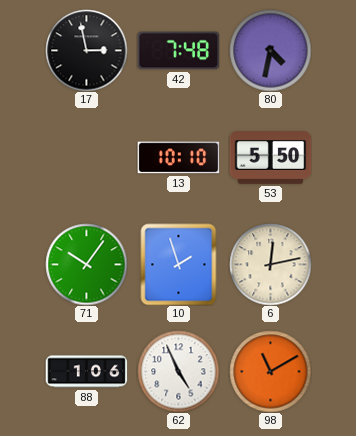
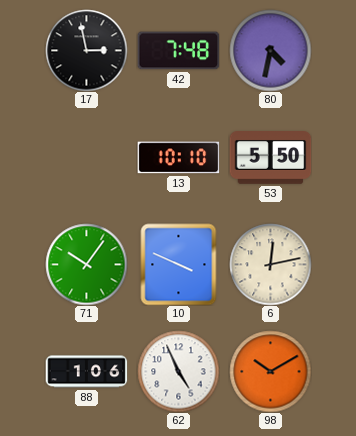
10: 1:57 -> 3:49
98: 11:10 -> 10:10
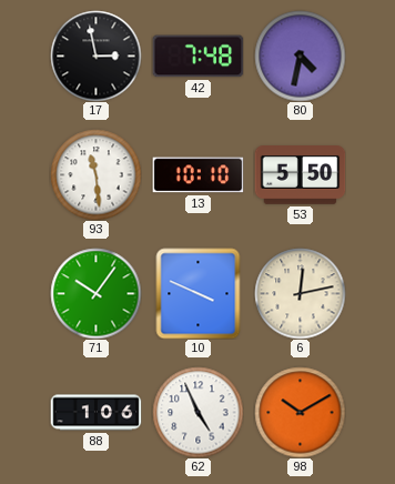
93: none -> 11:29
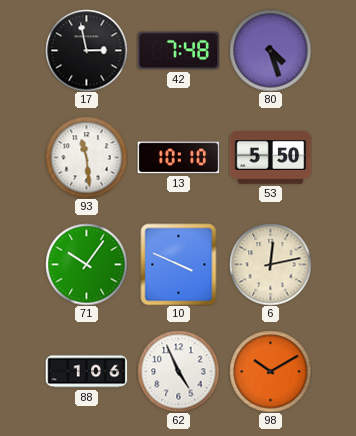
80: 4:32 -> 4:27
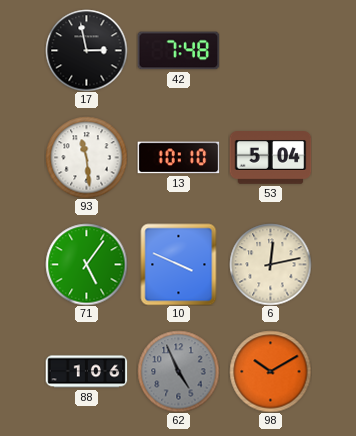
80: 4:27 -> none
53: 5:50 -> 5:04
71: 10:06 -> 5:06
62 dial: white -> grey
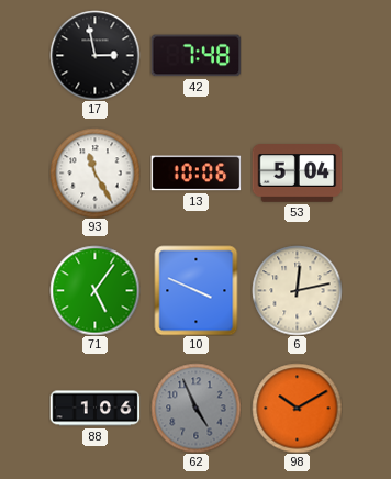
93: 11:29 -> 11:25
13: 10:10 -> 10:06
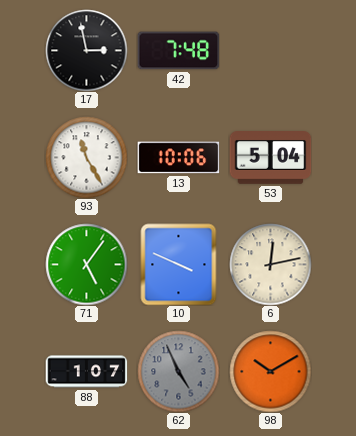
88: 1:06 -> 1:07
